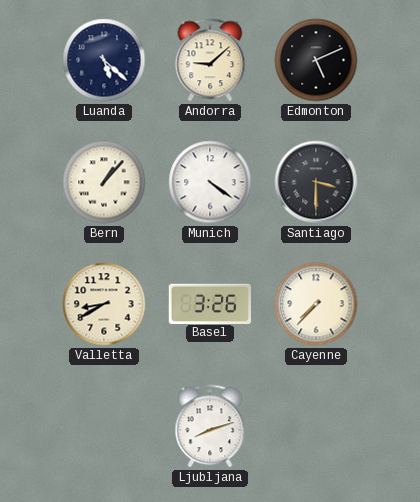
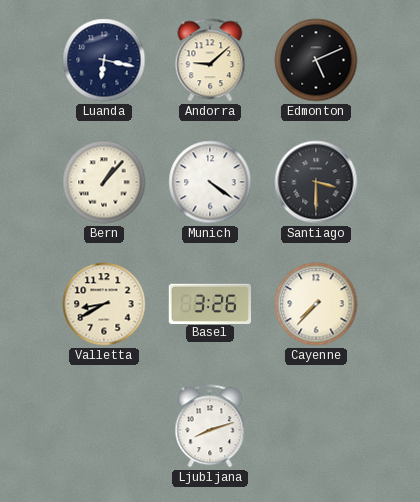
Luanda: 5:22 -> 6:17
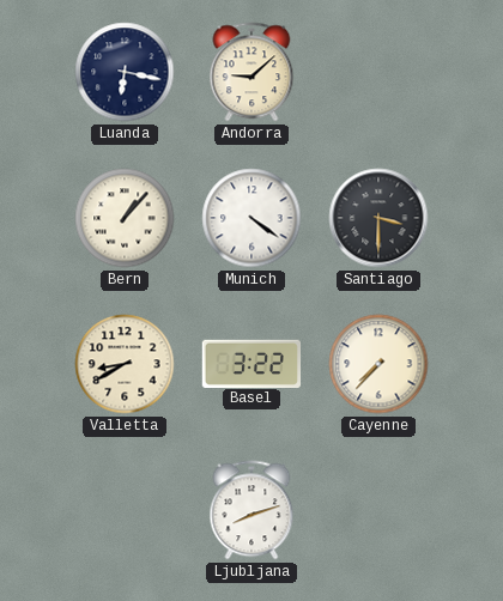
Edmonton: 5:11 -> none
Basel: 3:26 -> 3:22
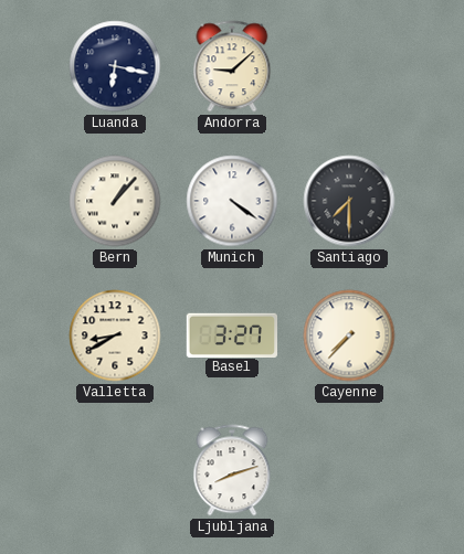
Santiago: 3:30 -> 7:30
Basel: 3:22 -> 3:27
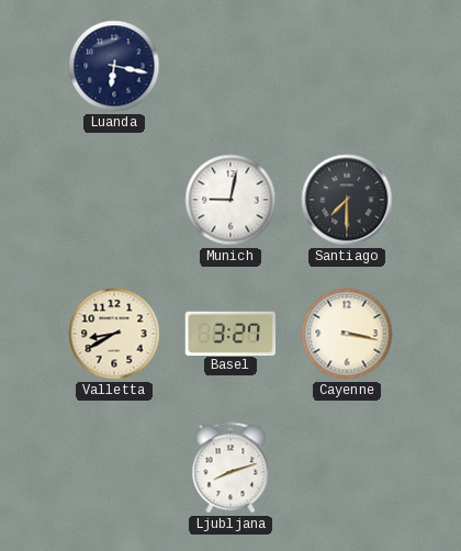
Andorra: 9:08 -> none
Bern: 1:07 -> none
Munich: 4:21 -> 9:02
Cayenne: 7:37 -> 3:17
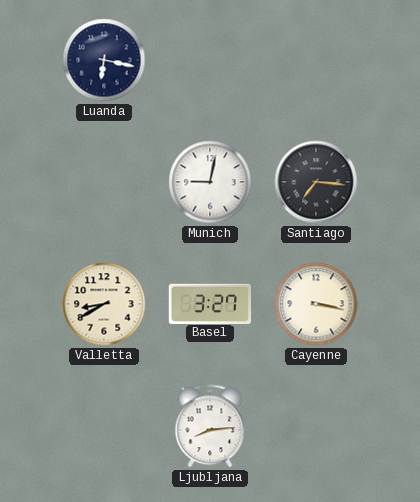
Santiago: 7:30 -> 7:16
Ljubljana: 8:12 -> 8:14
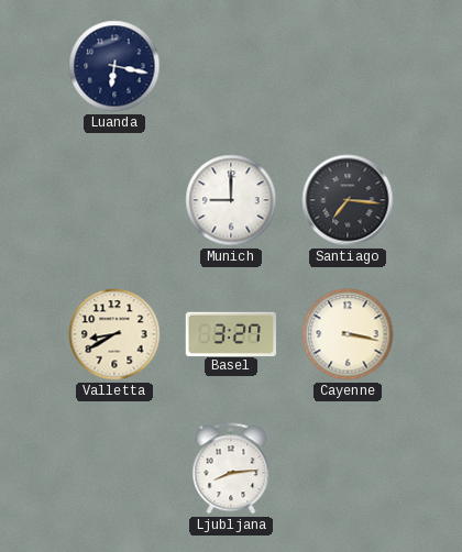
Munich: 9:02 -> 9:00
